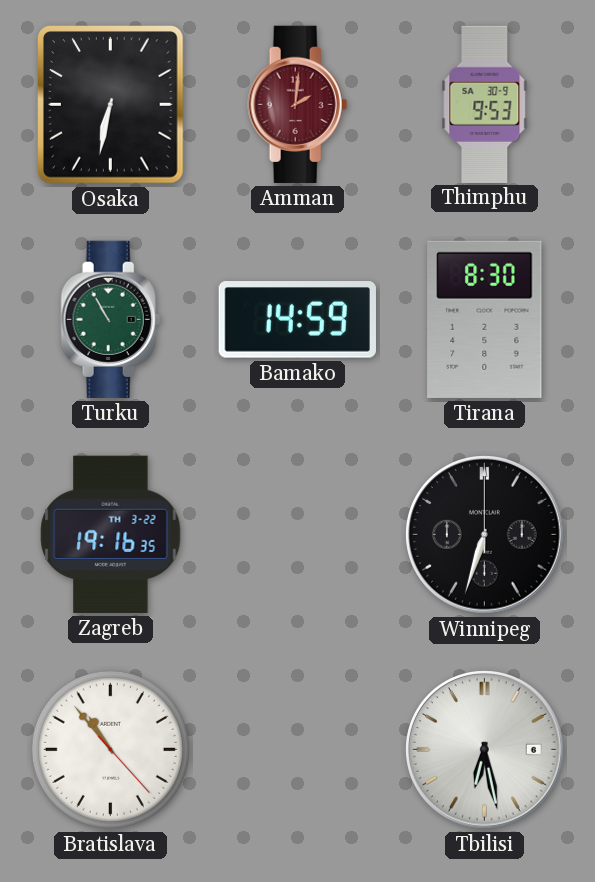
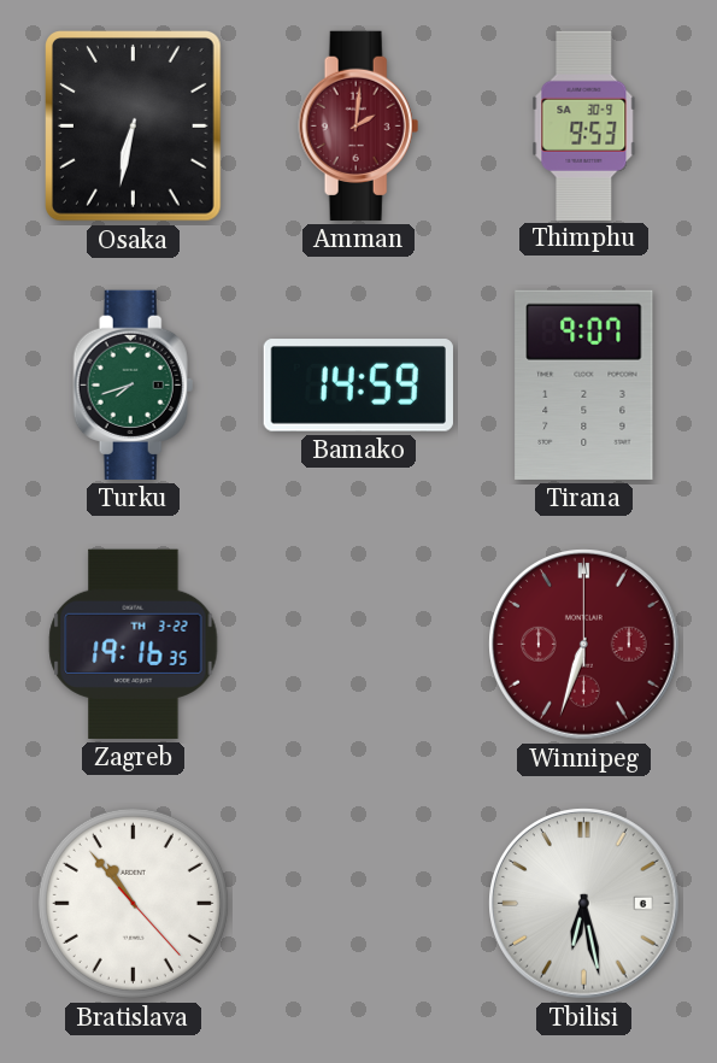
Turku: 10:55 -> 7:42
Tirana: 8:30 -> 9:07
Winnipeg dial: black -> burgundy
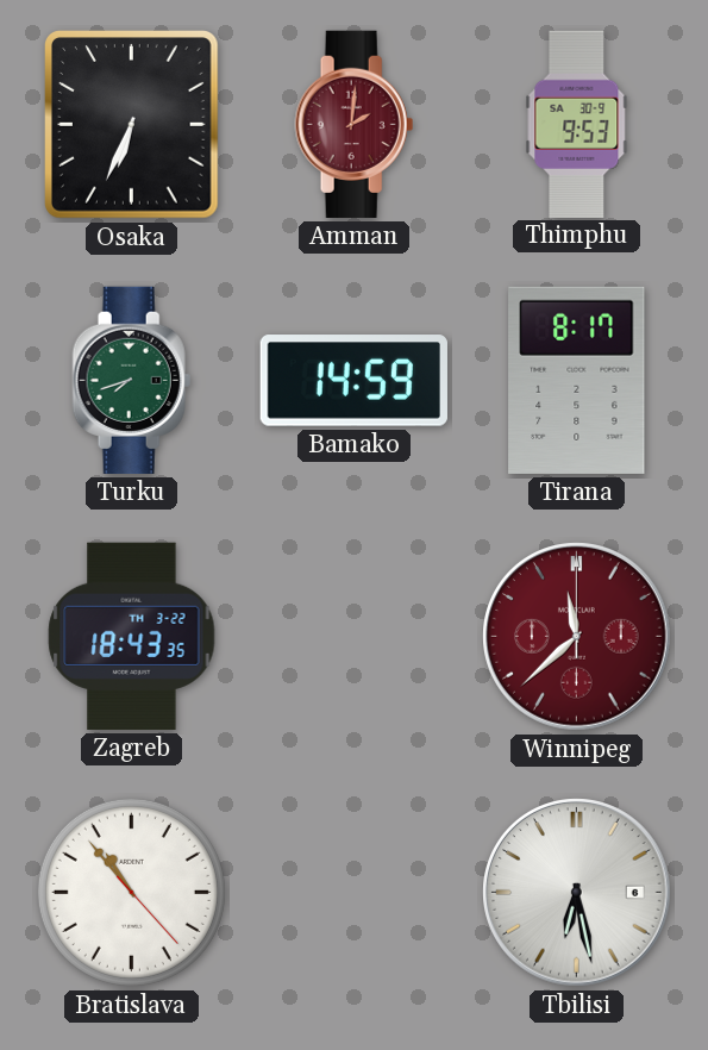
Osaka: 6:32 -> 6:34
Tirana: 9:07 -> 8:17
Zagreb: 19:16 -> 18:43
Winnipeg: 6:33 -> 11:38
